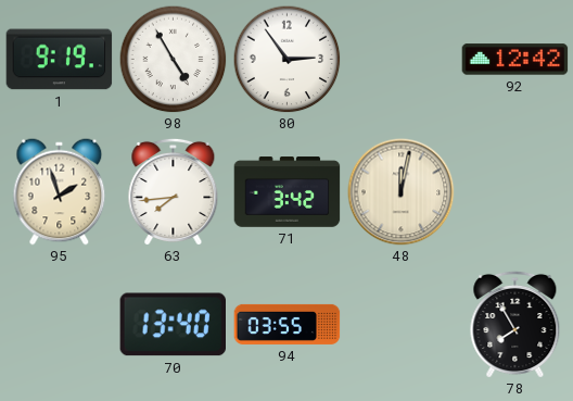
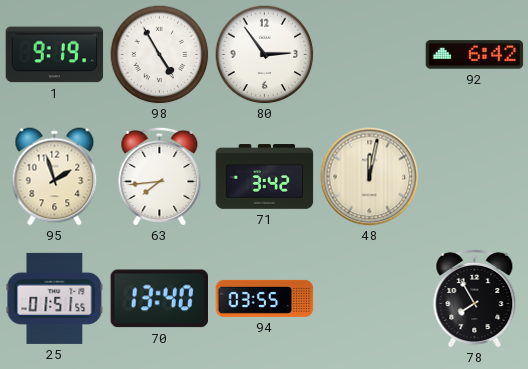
92: 12:42 -> 6:42
25: none -> 01:51
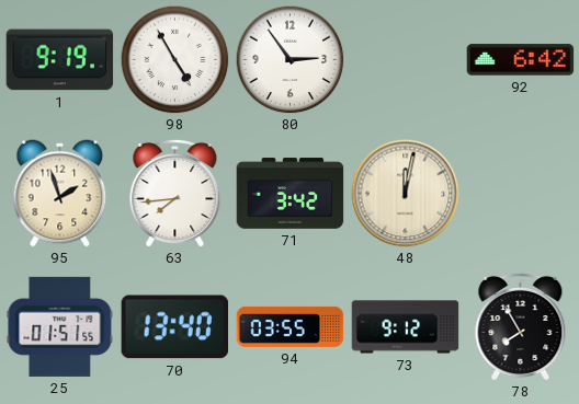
73: none -> 9:12
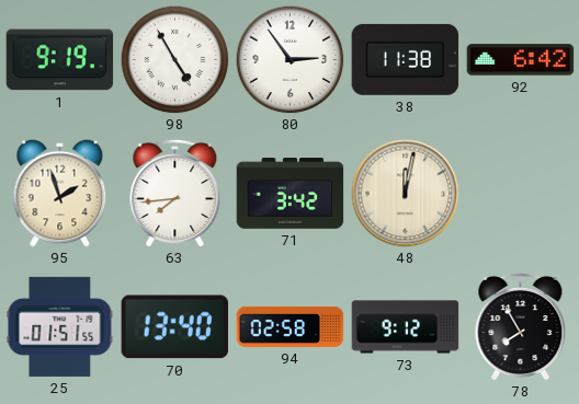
38: none -> 11:38
94: 03:55 -> 02:58
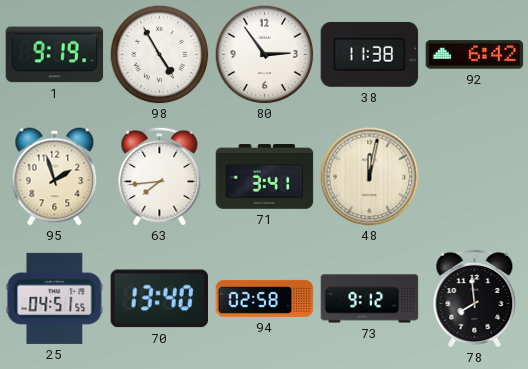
71: 3:42 -> 3:41
25: 01:51 -> 04:51
78: 7:55 -> 7:59
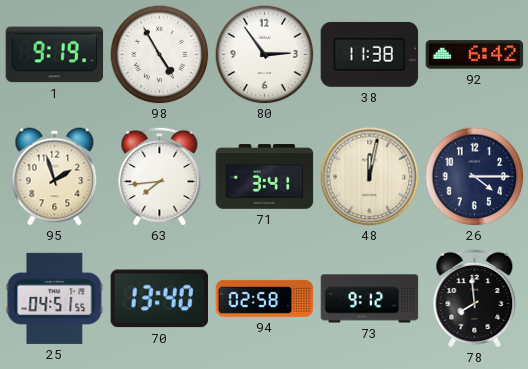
26: none -> 4:15
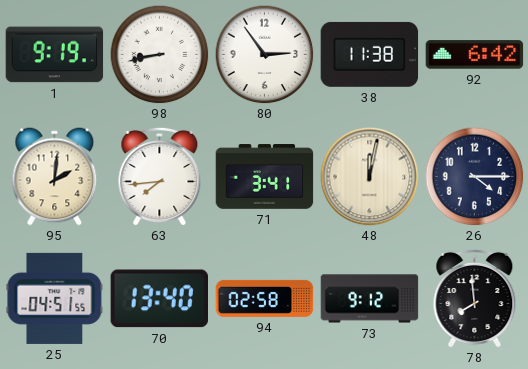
98: 4:55 -> 8:43
95: 1:57 -> 2:01
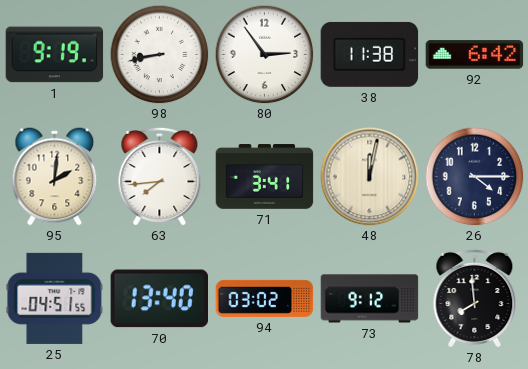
94: 02:58 -> 03:02
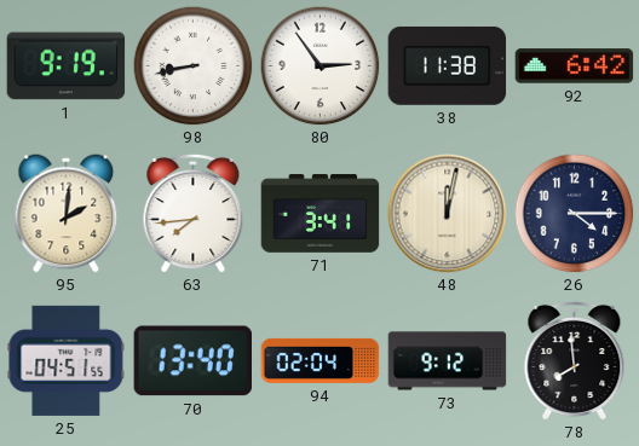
94: 03:02 -> 02:04
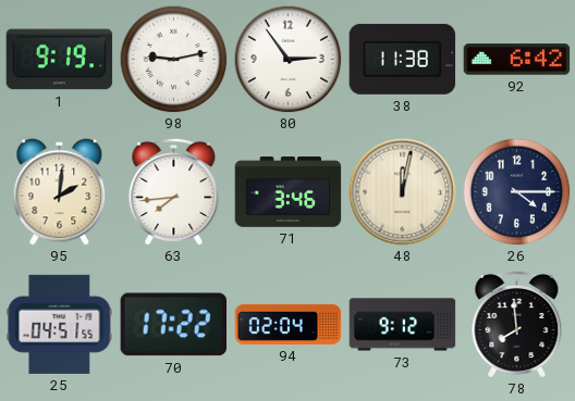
98: 8:43 -> 9:13
71: 3:41 -> 3:46
70: 13:40 -> 17:22
